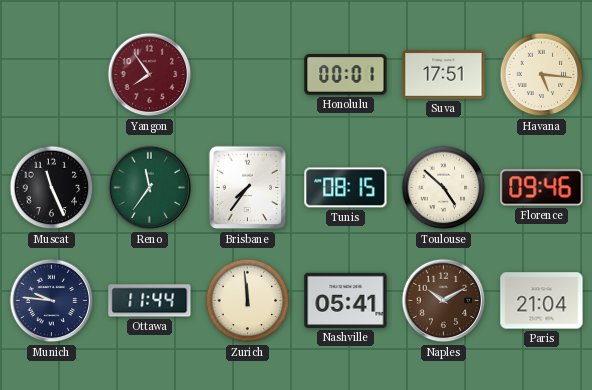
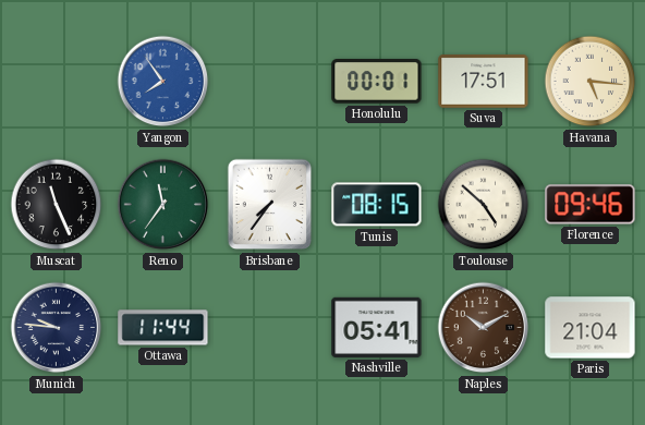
Yangon dial: burgundy -> blue
Zurich: 11:59 -> none
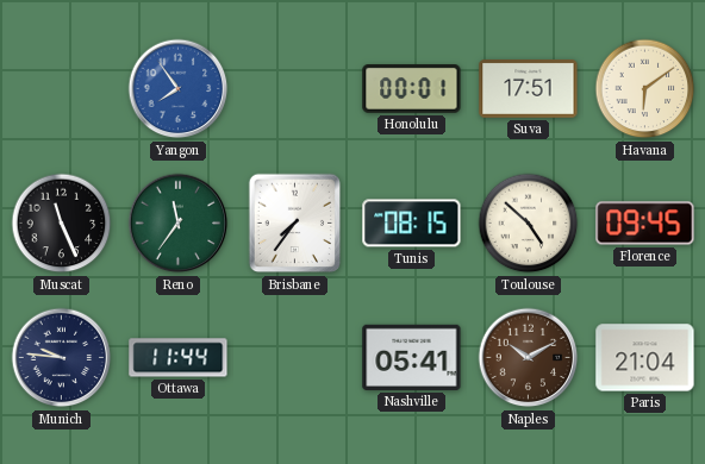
Havana: 5:16 -> 6:09
Florence: 09:46 -> 09:45
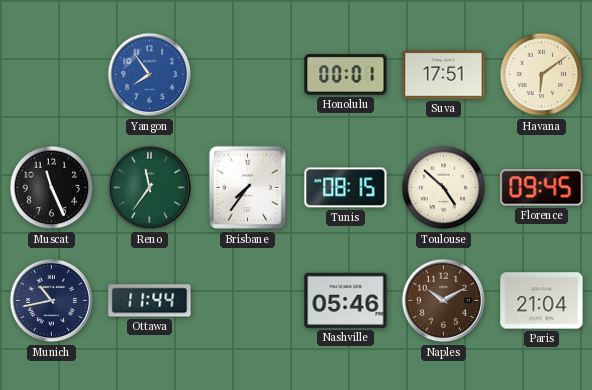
Munich: 9:46 -> 10:43
Nashville: 05:41 -> 05:46
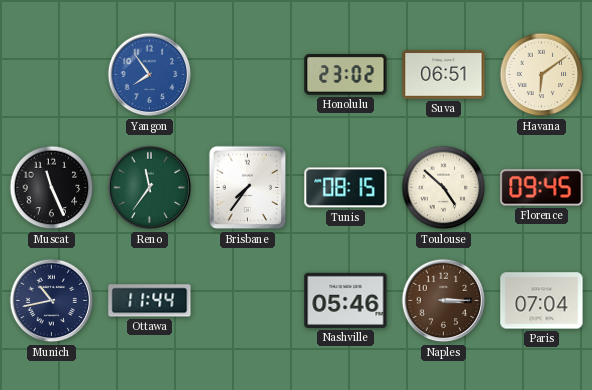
Honolulu: 00:01 -> 23:02
Suva: 17:51 -> 06:51
Naples: 10:10 -> 3:15
Paris: 21:04 -> 07:04
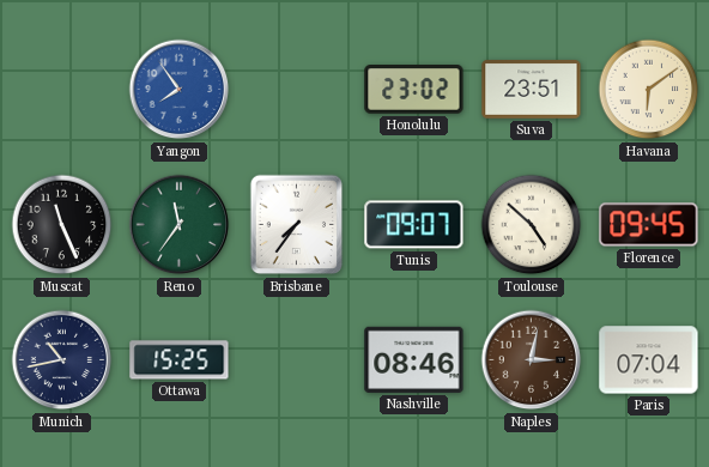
Suva: 06:51 -> 23:51
Tunis: 08:15 -> 09:07
Ottawa: 11:44 -> 15:25
Nashville: 05:46 -> 08:46
Naples: 3:15 -> 3:02
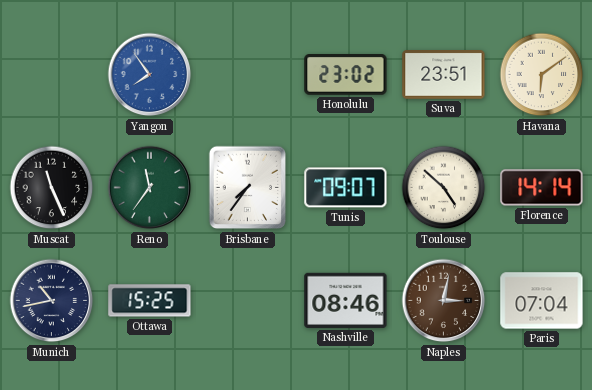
Florence: 09:45 -> 14:14
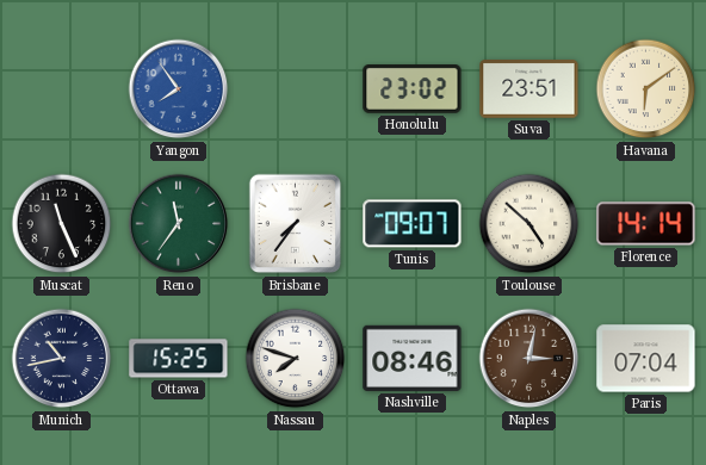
Nassau: none -> 7:48
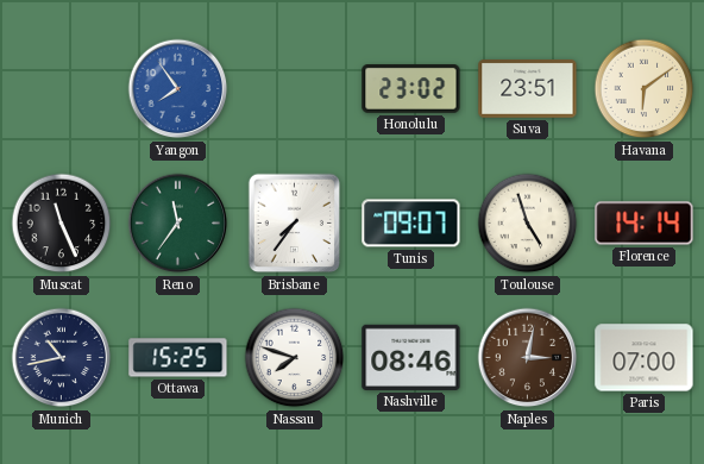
Toulouse: 4:52 -> 4:57
Paris: 07:04 -> 07:00
